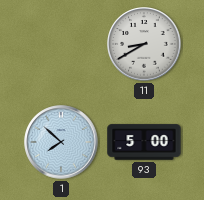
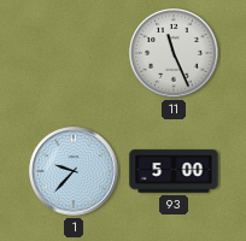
11: 8:40 -> 11:26
1: 7:52 -> 9:37
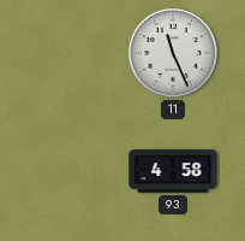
1: 9:37 -> none
93: 5:00 -> 4:58
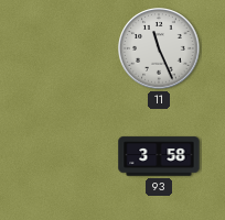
93: 4:58 -> 3:58
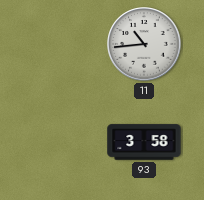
11: 11:26 -> 10:44
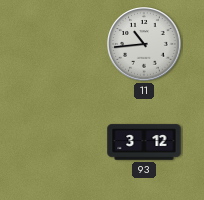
93: 3:58 -> 3:12
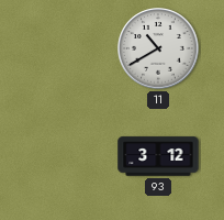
11: 10:44 -> 10:40
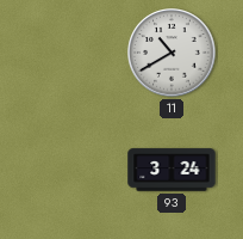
93: 3:12 -> 3:24
